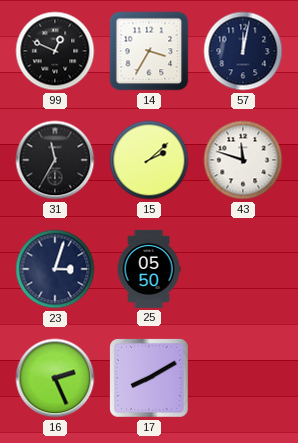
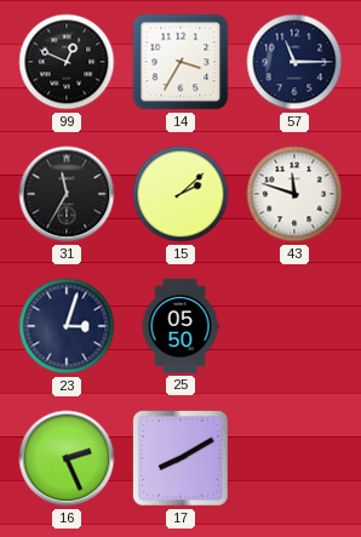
57: 12:02 -> 11:15
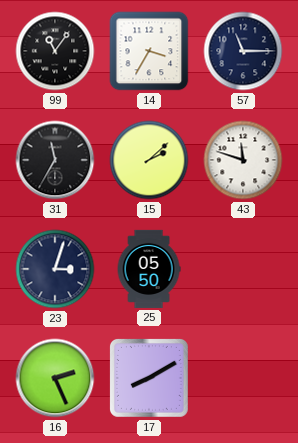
99: 12:49 -> 11:06
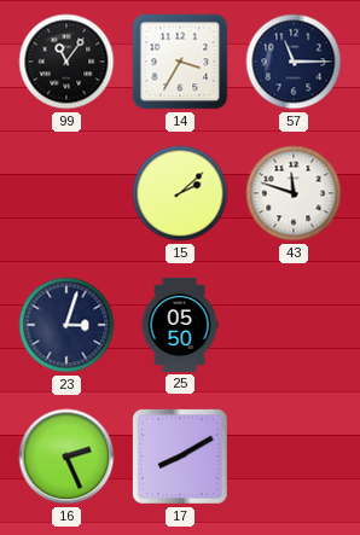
31: 11:35 -> none
